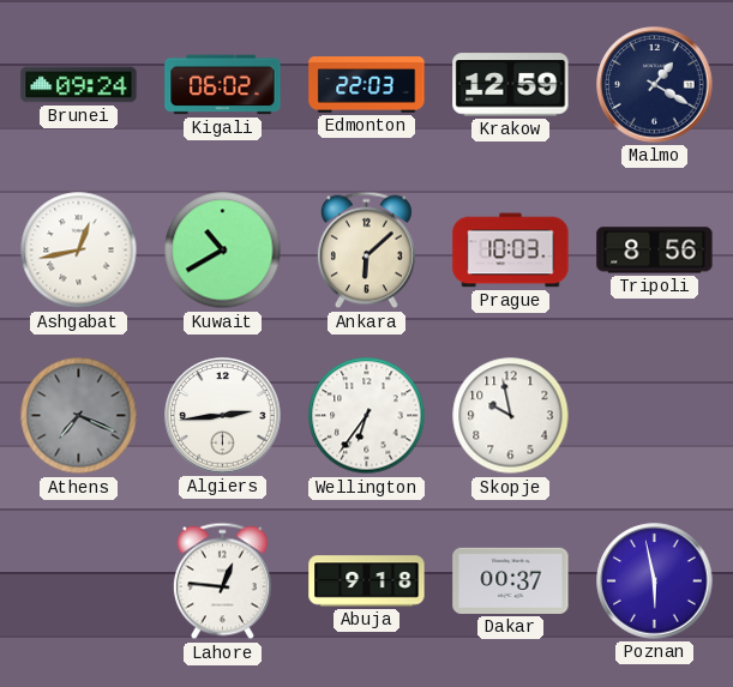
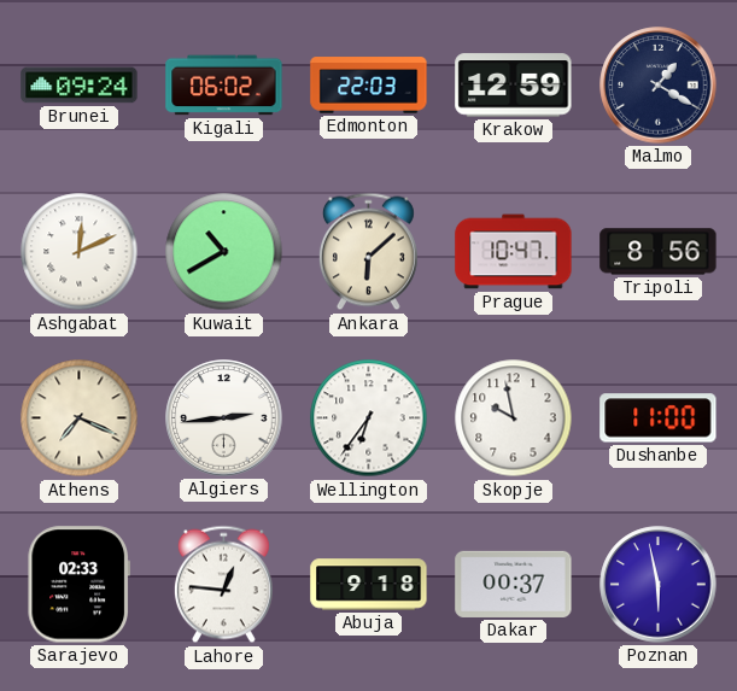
Ashgabat: 12:43 -> 12:11
Prague: 10:03 -> 10:47
Athens dial: grey -> cream
Dushanbe: none -> 11:00
Sarajevo: none -> 02:33
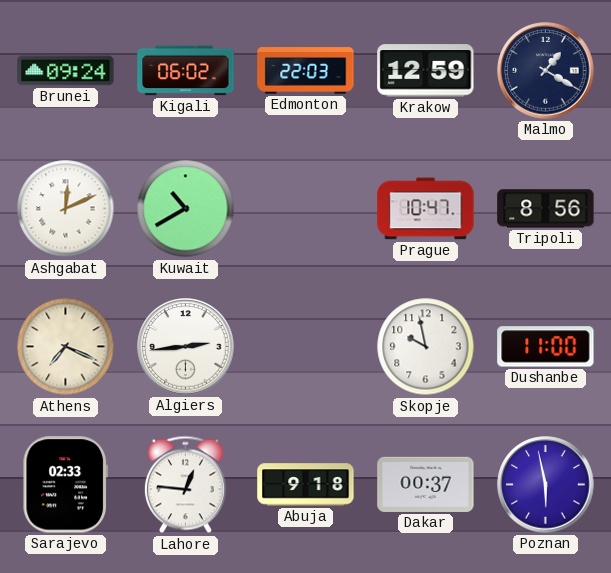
Ankara: 6:08 -> none
Wellington: 6:36 -> none
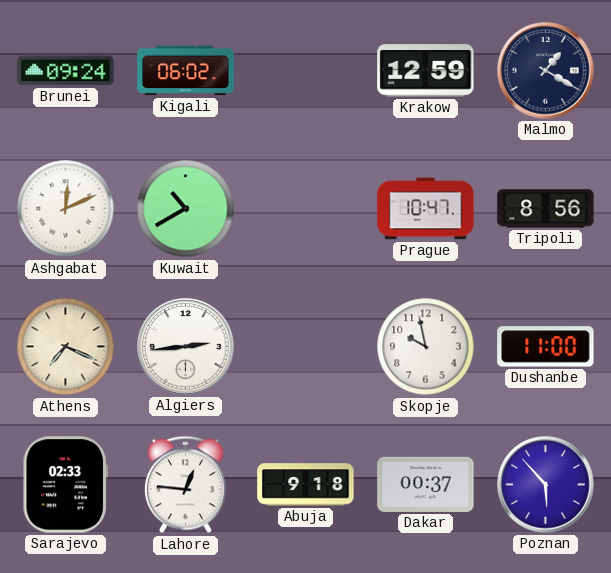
Edmonton: 22:03 -> none
Poznan: 5:58 -> 5:53
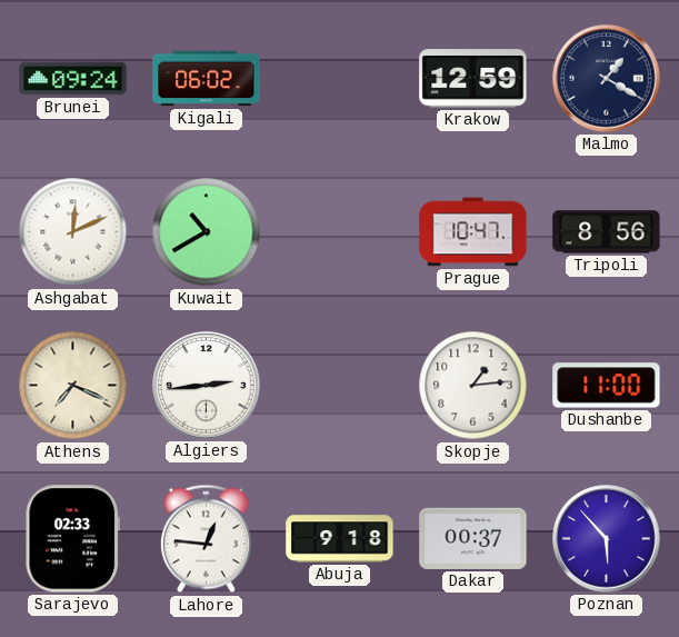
Skopje: 9:58 -> 1:14
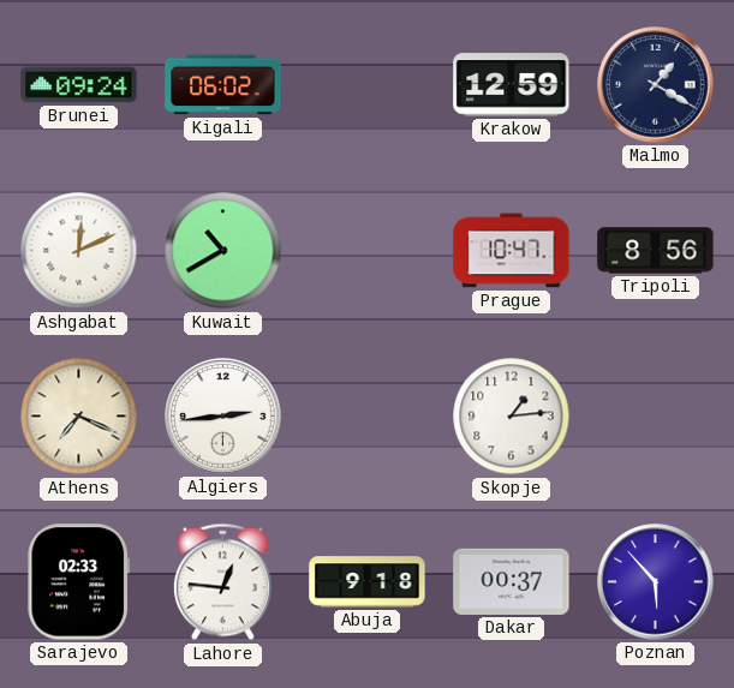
Dushanbe: 11:00 -> none
